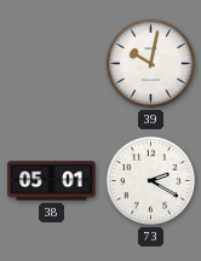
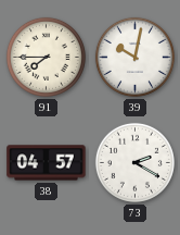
91: none -> 7:45
38: 05:01 -> 04:57
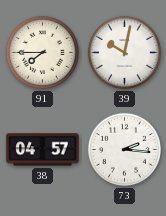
73: 2:20 -> 2:16
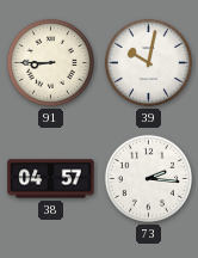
91: 7:45 -> 8:45
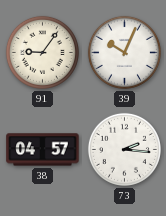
91: 8:45 -> 9:06
39: 10:02 -> 10:04
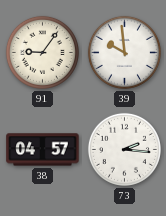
39: 10:04 -> 9:59
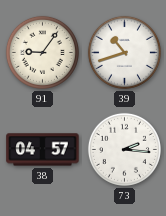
39: 9:59 -> 10:42
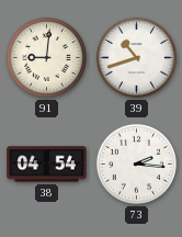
91: 9:06 -> 9:01
38: 04:57 -> 04:54
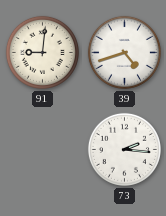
39: 10:42 -> 4:42
38: 04:54 -> none
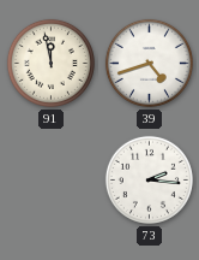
91: 9:01 -> 11:58
